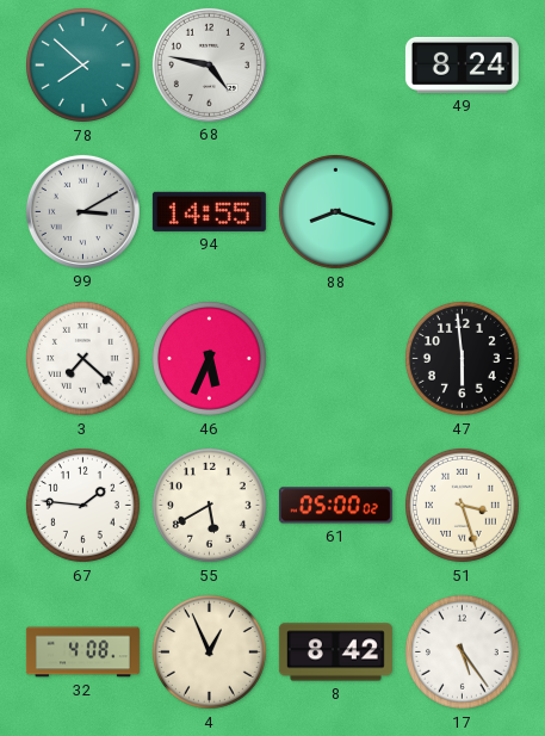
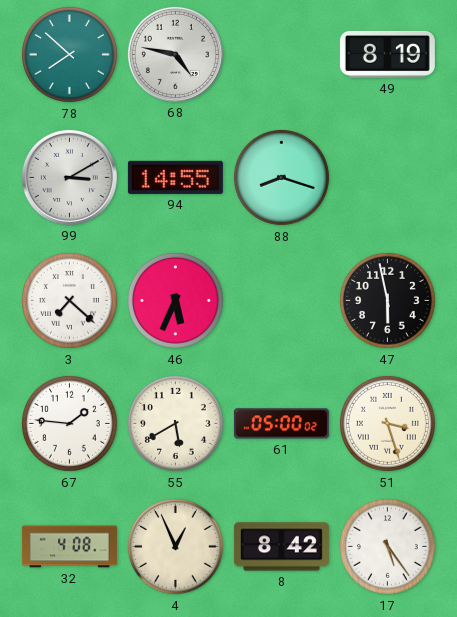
49: 8:24 -> 8:19
47: 5:59 -> 5:58
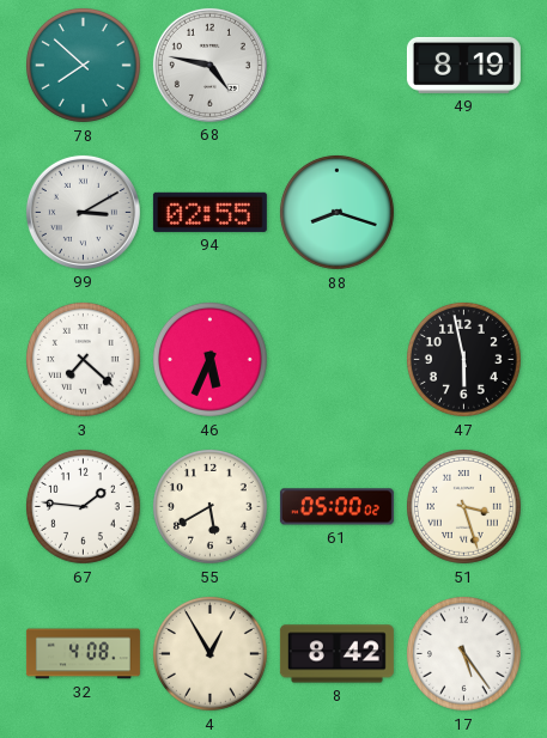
94: 14:55 -> 02:55
4: 12:56 -> 12:55
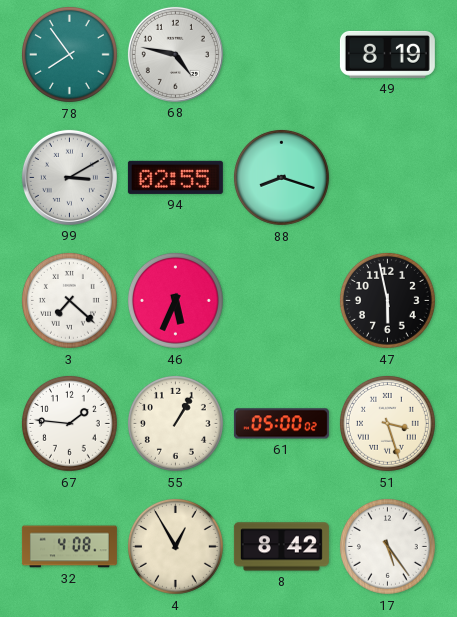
78: 7:52 -> 7:54
55: 5:40 -> 1:05
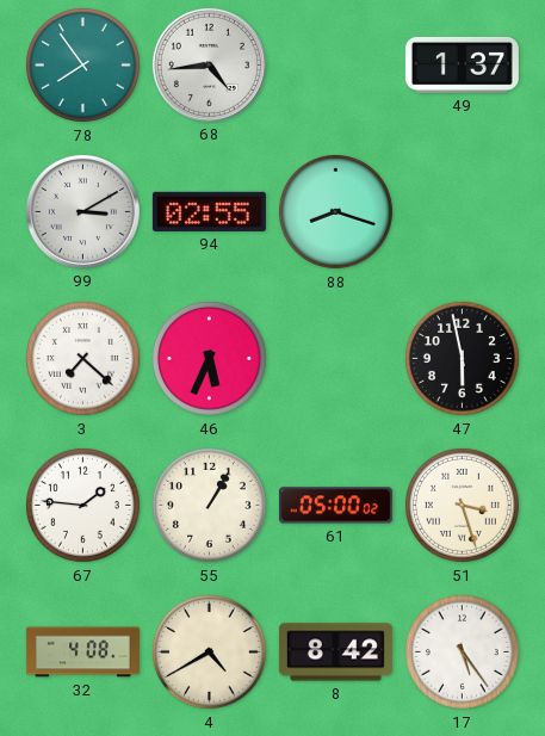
68: 4:47 -> 4:44
49: 8:19 -> 1:37
4: 12:55 -> 4:40
